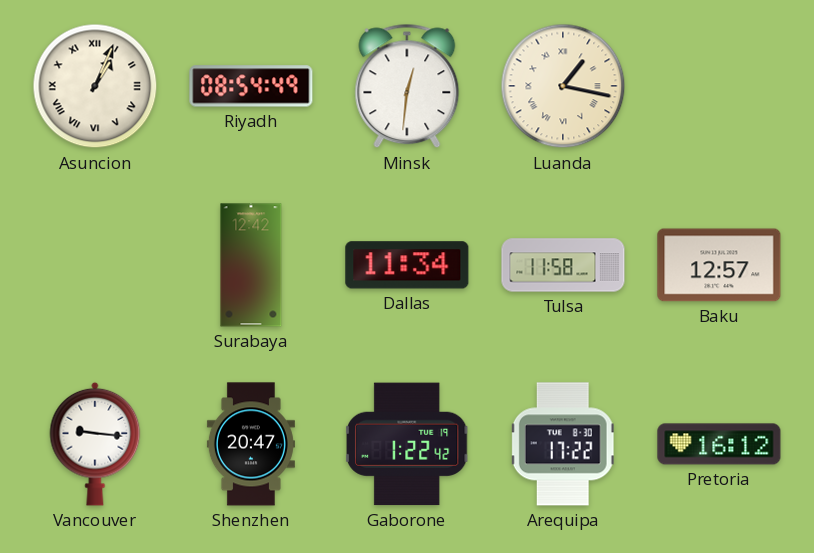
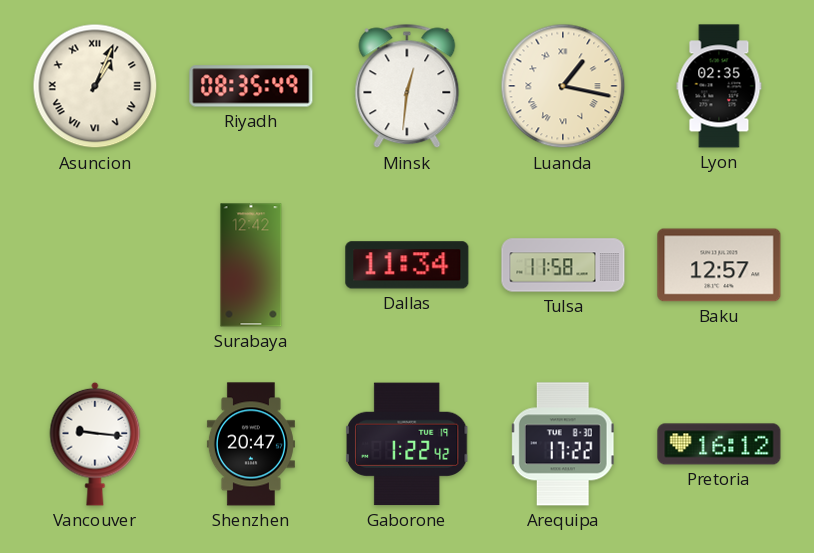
Riyadh: 08:54 -> 08:35
Lyon: none -> 02:35
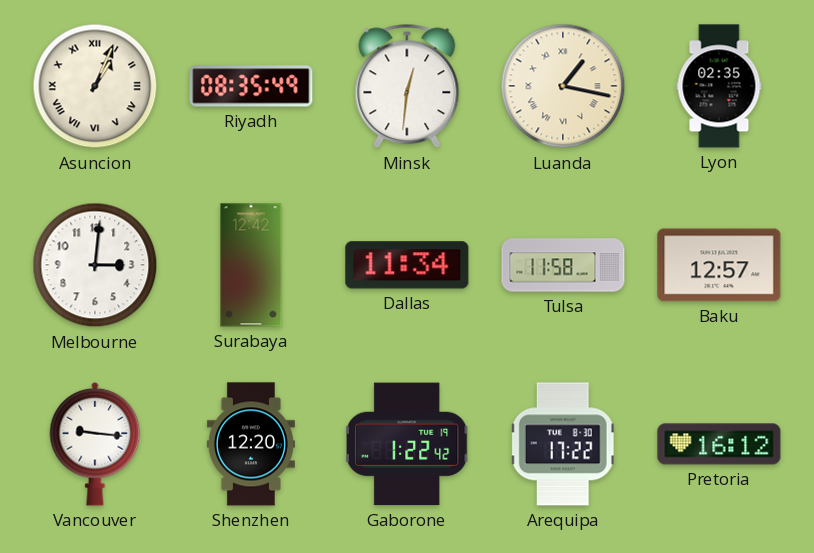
Melbourne: none -> 3:01
Shenzhen: 20:47 -> 12:20
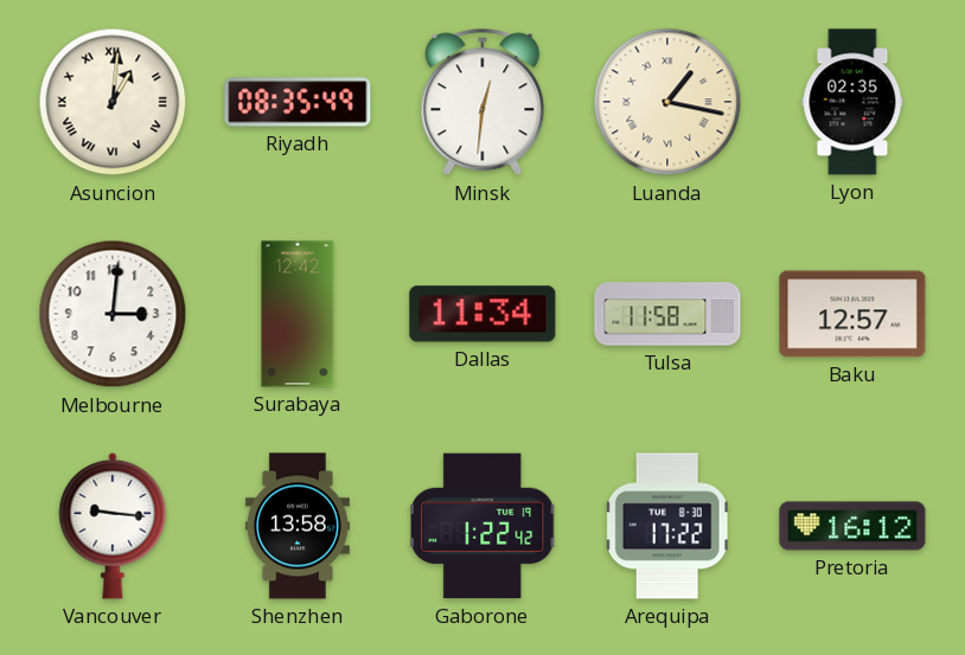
Asuncion: 1:04 -> 1:01
Shenzhen: 12:20 -> 13:58
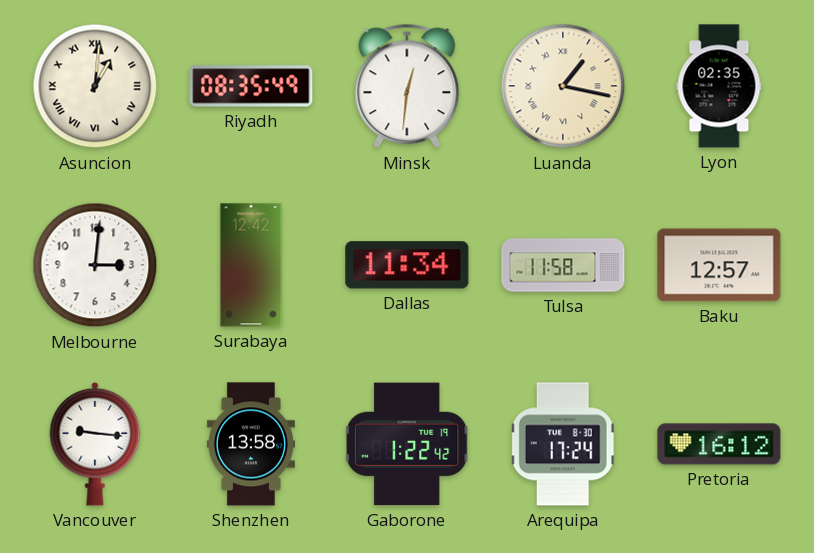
Arequipa: 17:22 -> 17:24
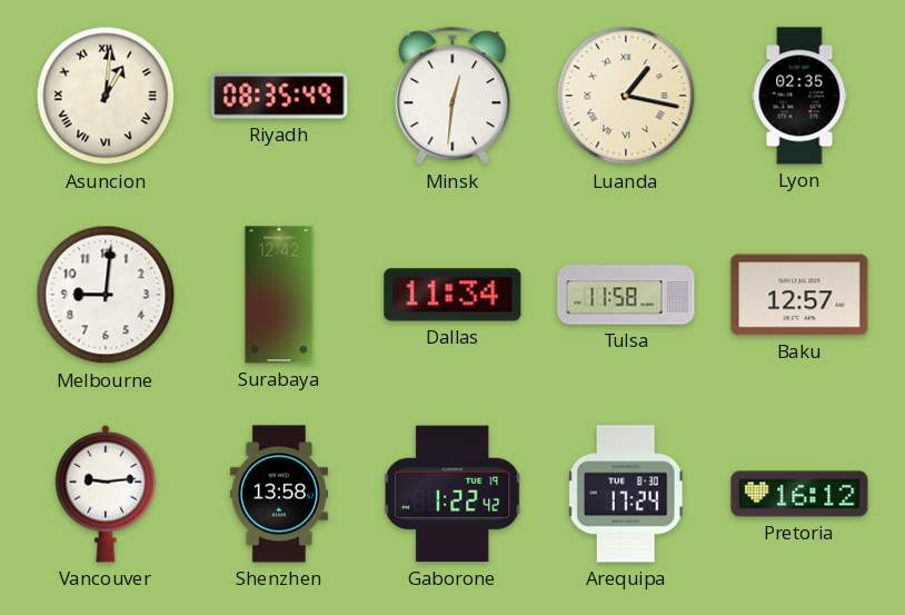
Melbourne: 3:01 -> 9:01
Vancouver: 9:16 -> 9:14
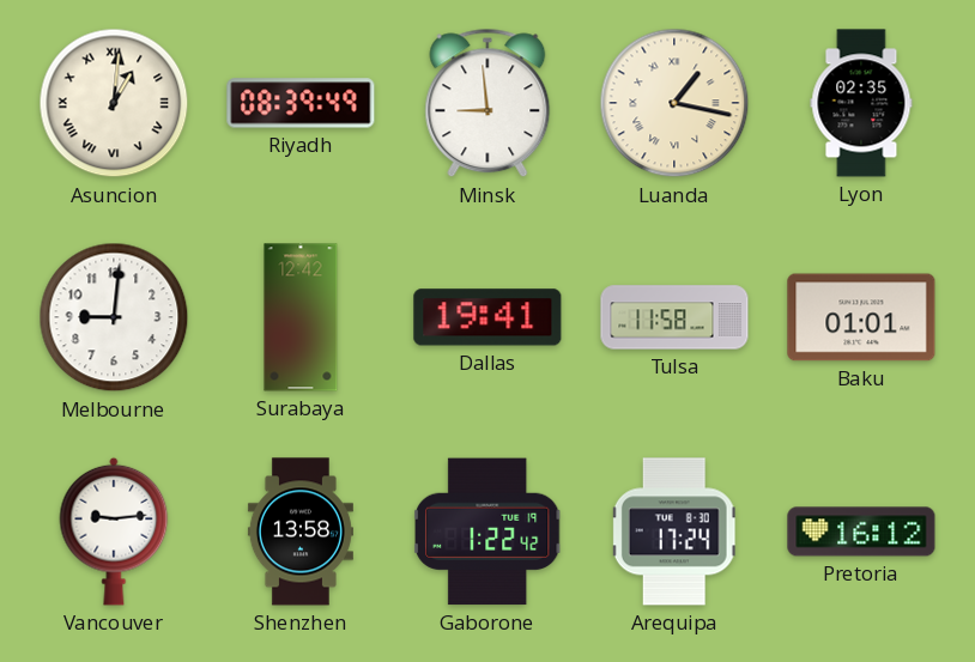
Riyadh: 08:35 -> 08:39
Minsk: 12:31 -> 8:59
Dallas: 11:34 -> 19:41
Baku: 12:57 -> 01:01
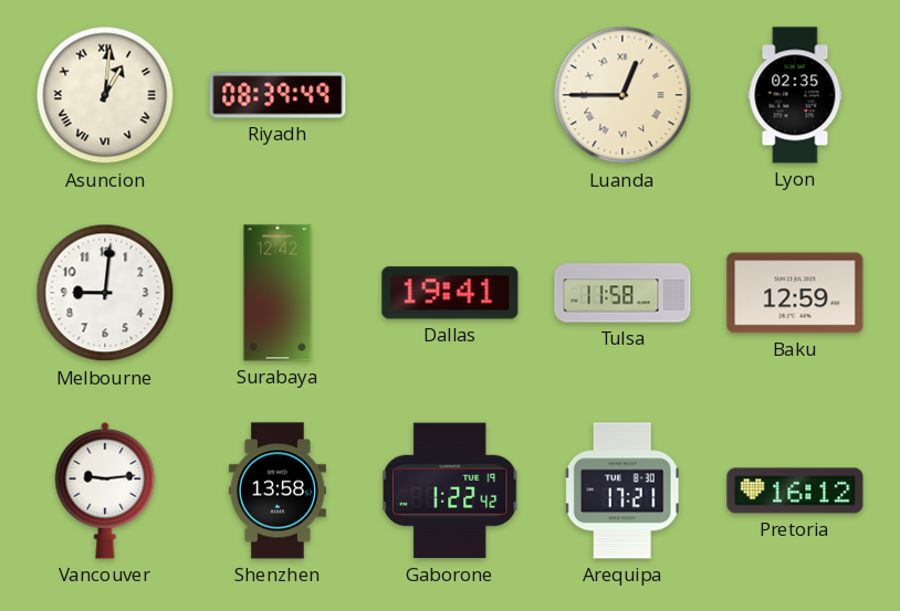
Minsk: 8:59 -> none
Luanda: 1:17 -> 12:45
Baku: 01:01 -> 12:59
Arequipa: 17:24 -> 17:21
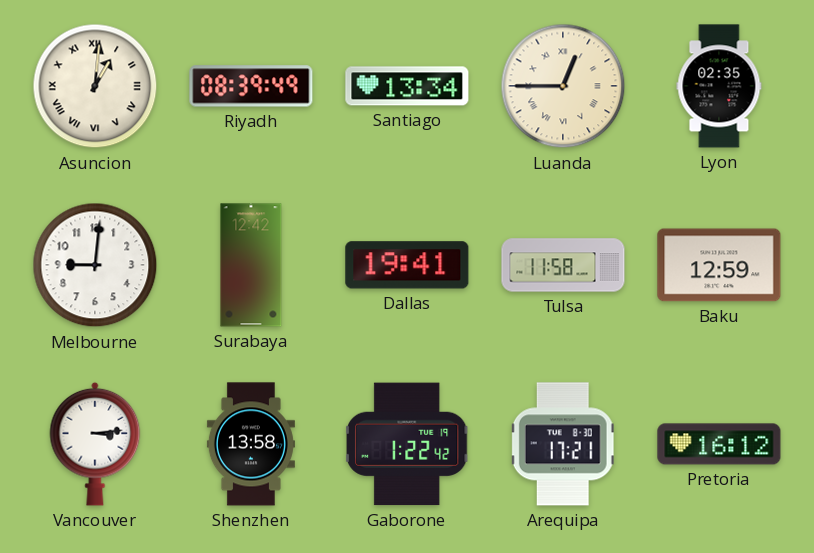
Santiago: none -> 13:34
Vancouver: 9:14 -> 3:14
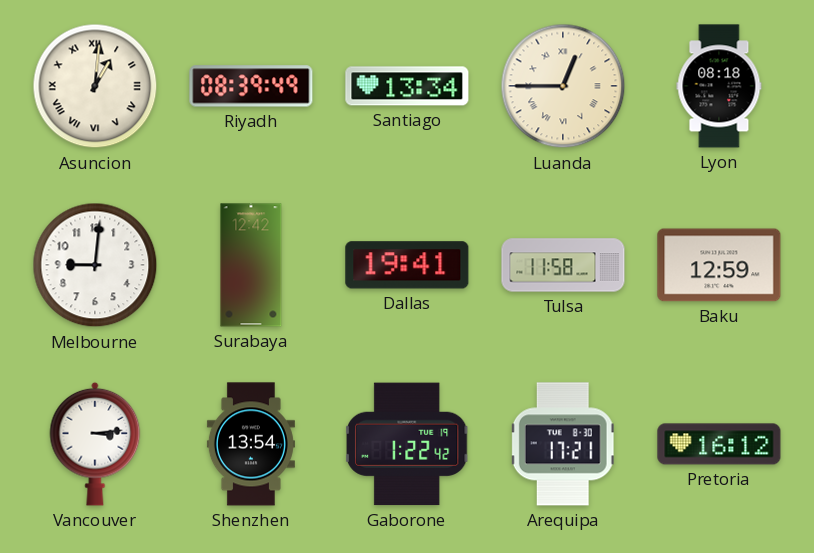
Lyon: 02:35 -> 08:18
Shenzhen: 13:58 -> 13:54
